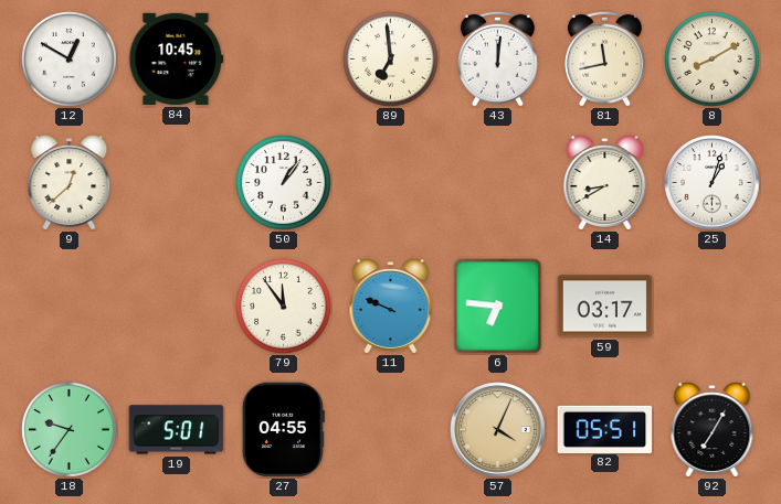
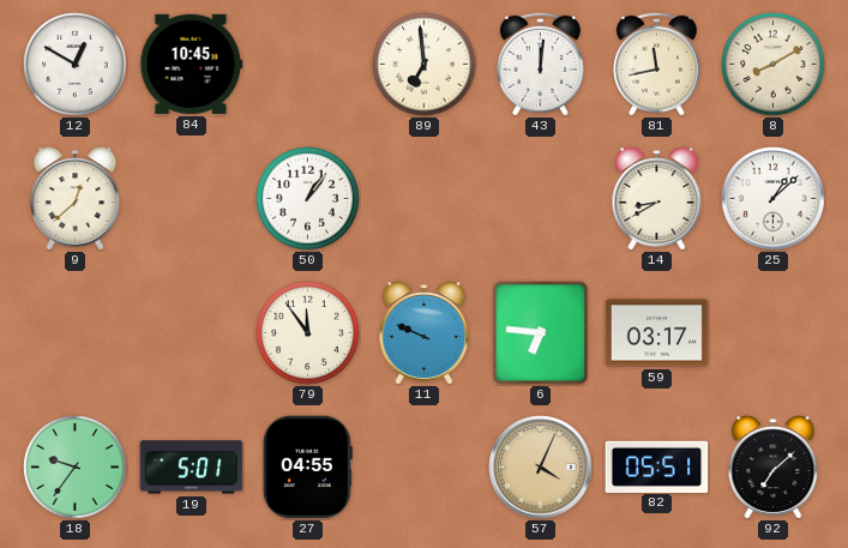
25: 1:03 -> 1:08
92: 7:05 -> 7:08
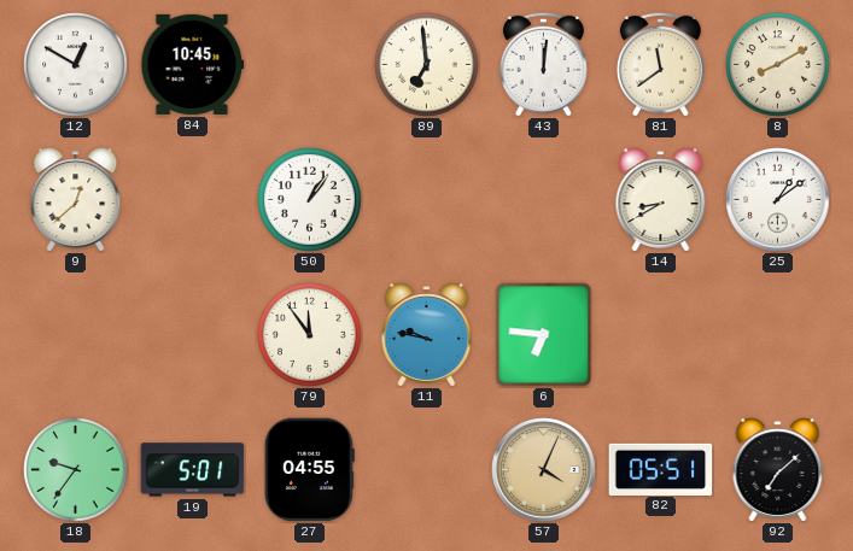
81: 11:43 -> 11:39
25: 1:08 -> 1:09
11: 9:49 -> 9:47
59: 03:17 -> none
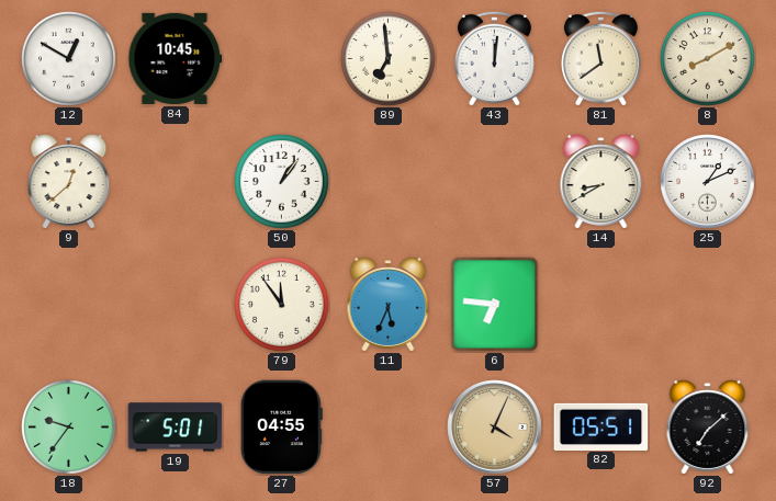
25: 1:09 -> 1:11
11: 9:47 -> 5:34
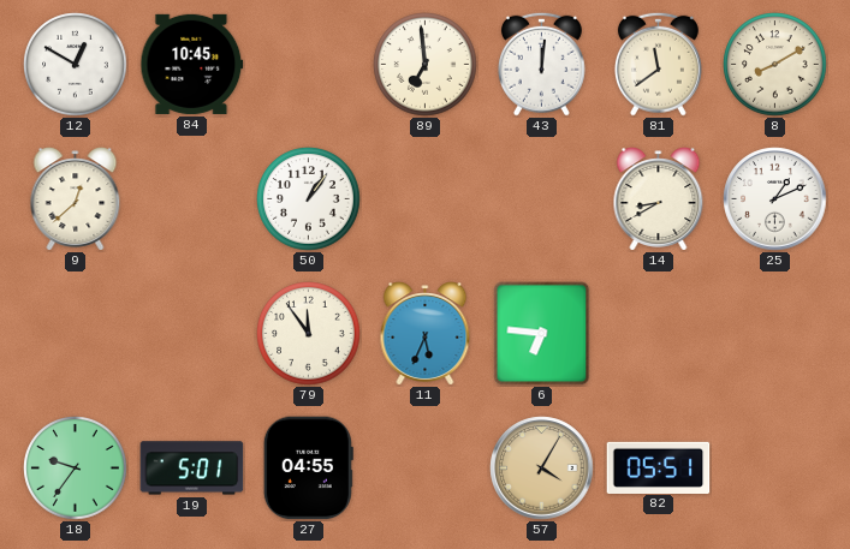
57: 4:04 -> 4:05
92: 7:08 -> none
